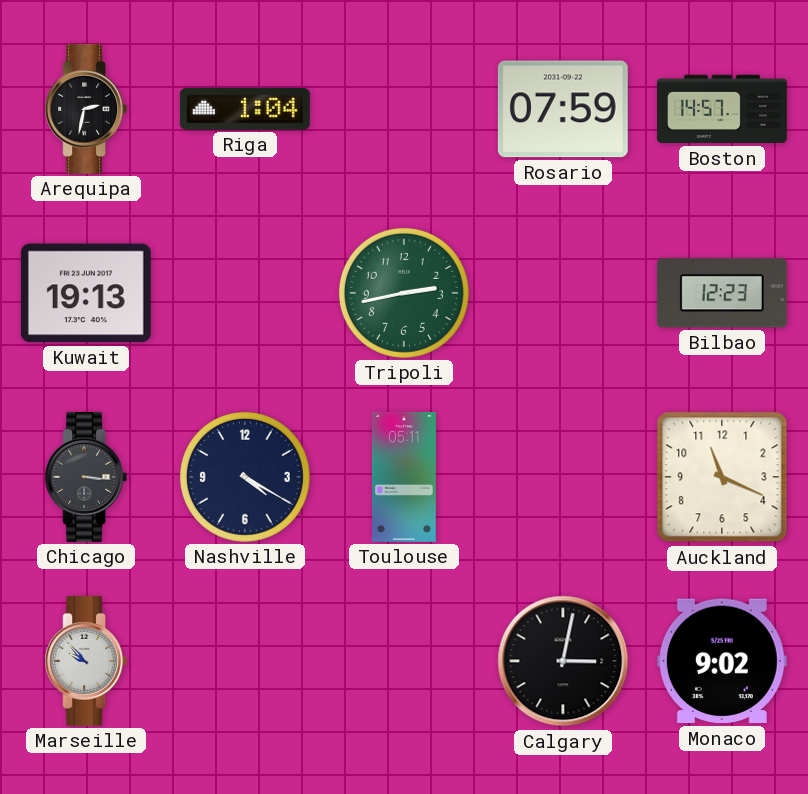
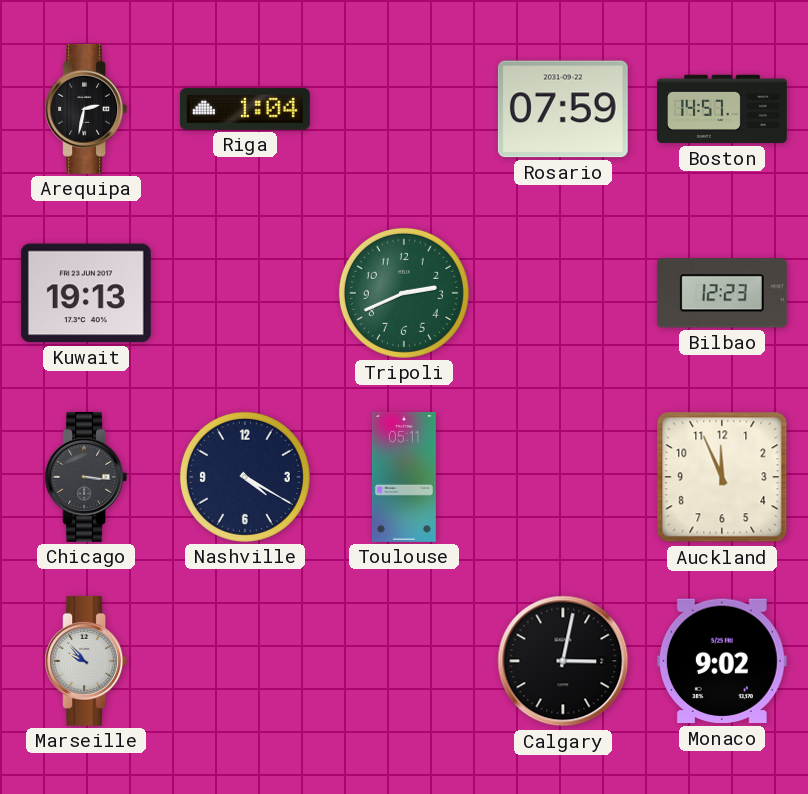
Tripoli: 2:43 -> 2:41
Auckland: 11:19 -> 11:56
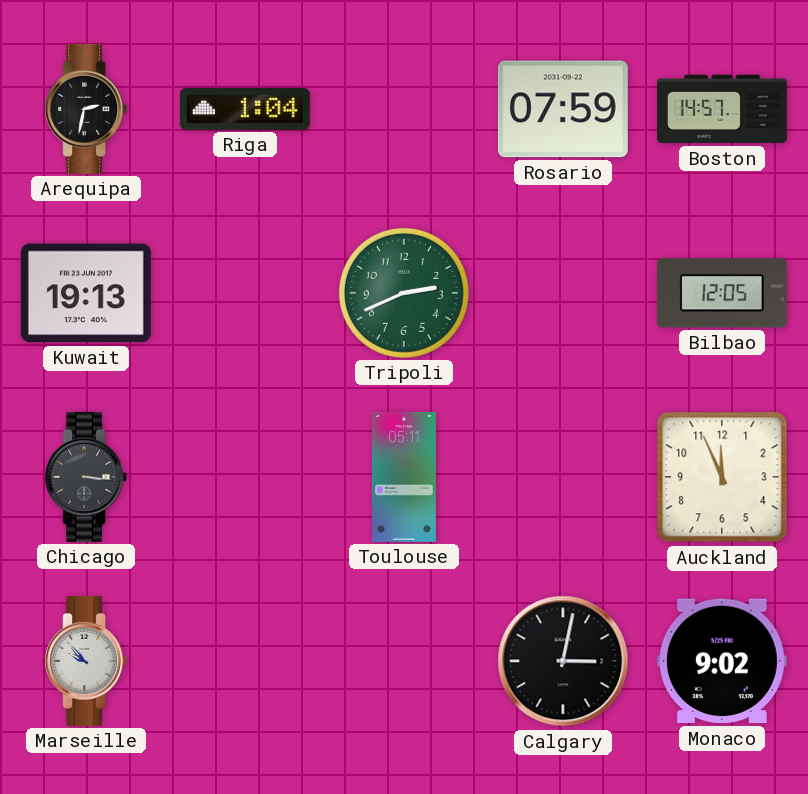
Bilbao: 12:23 -> 12:05
Nashville: 4:20 -> none
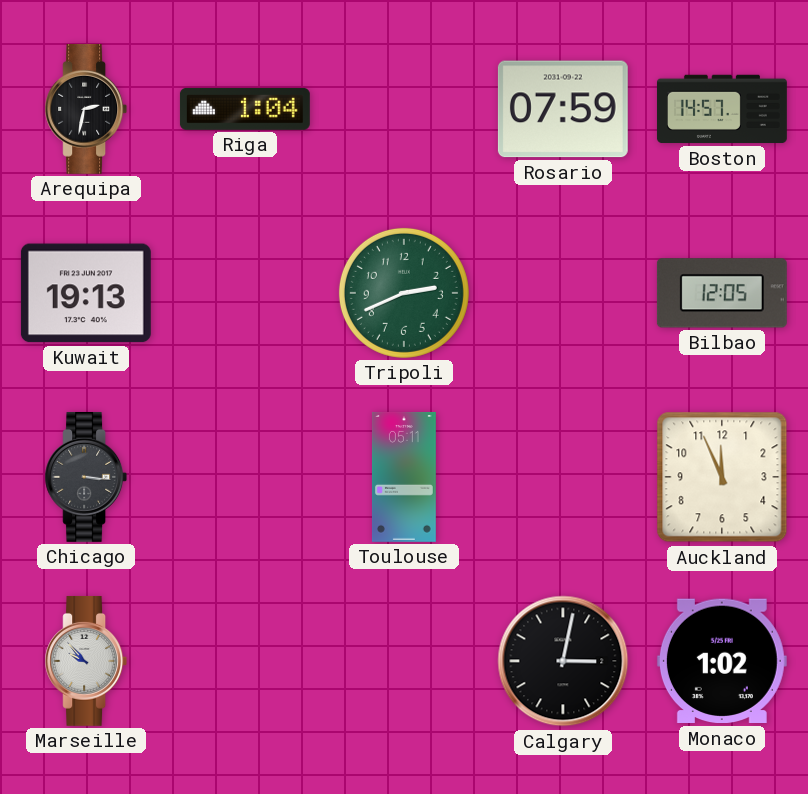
Monaco: 9:02 -> 1:02
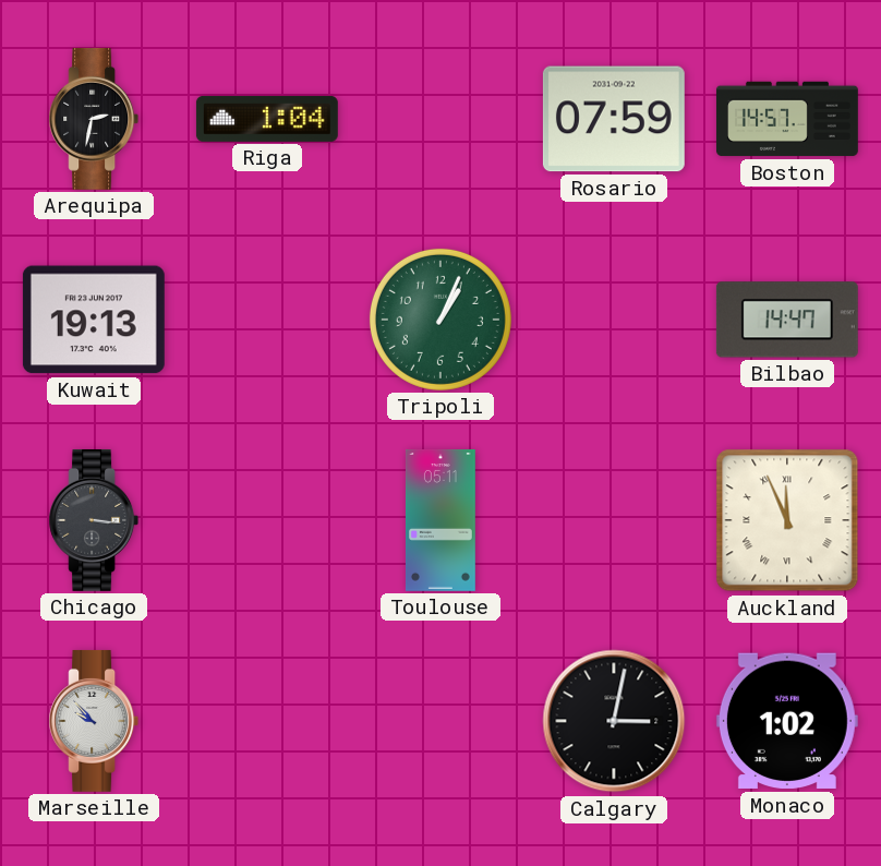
Tripoli: 2:41 -> 1:04
Bilbao: 12:05 -> 14:47
Auckland numerals: Arabic -> Roman
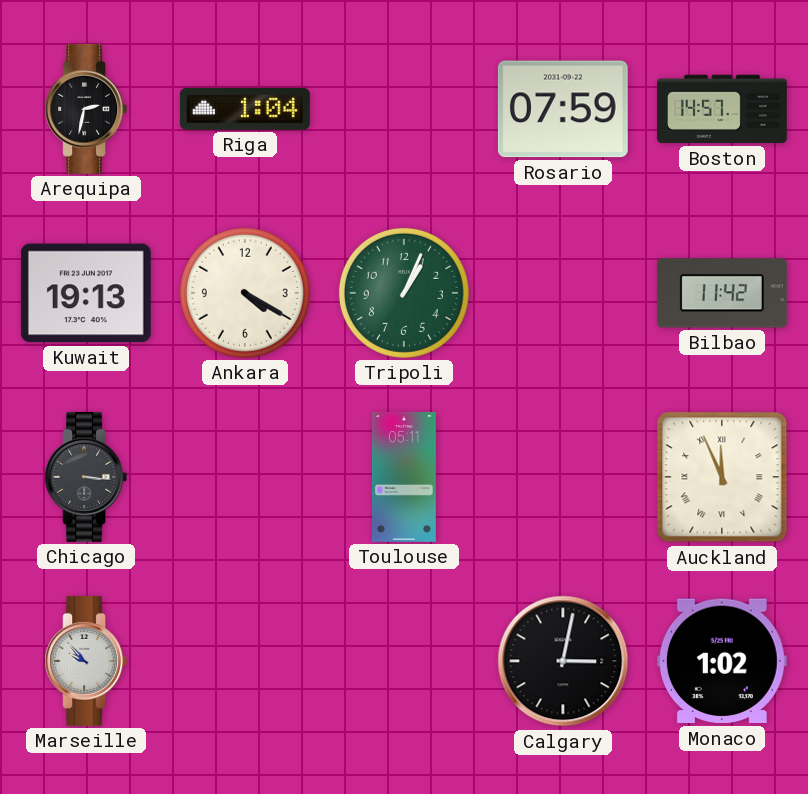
Ankara: none -> 4:20
Bilbao: 14:47 -> 11:42
